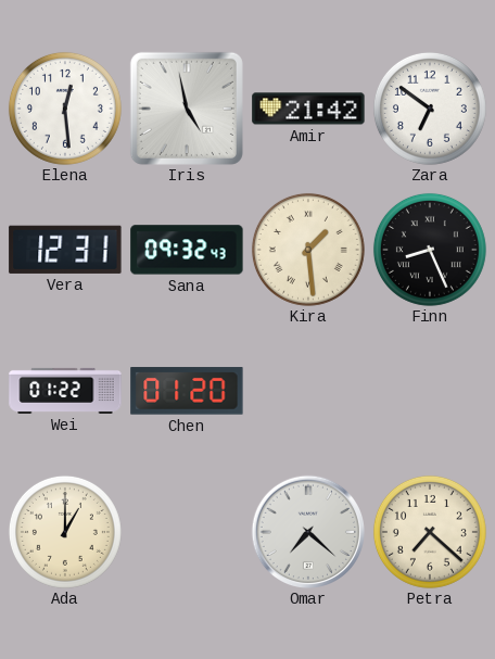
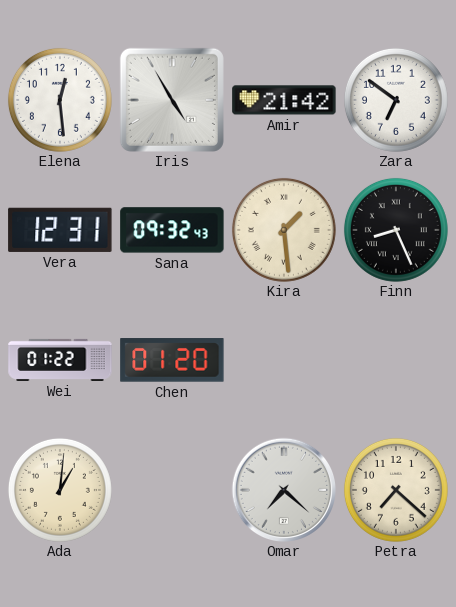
Iris: 4:58 -> 4:55
Ada: 1:00 -> 1:01
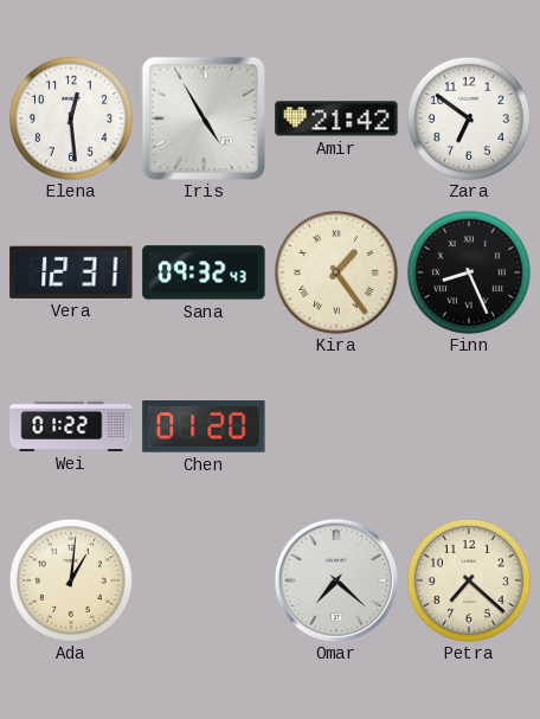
Kira: 1:29 -> 1:24
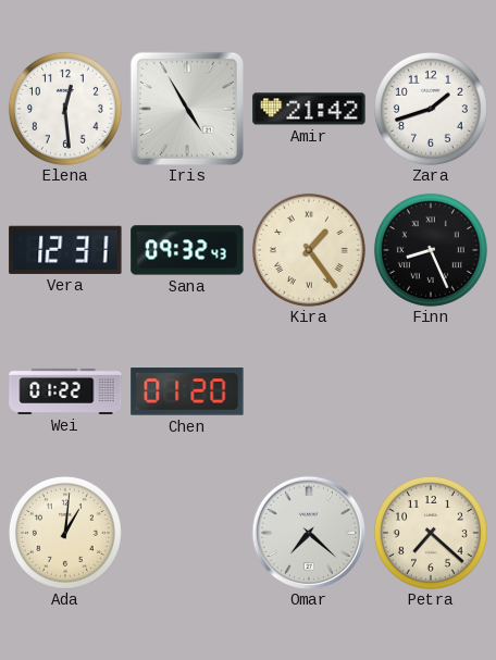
Zara: 6:51 -> 1:42
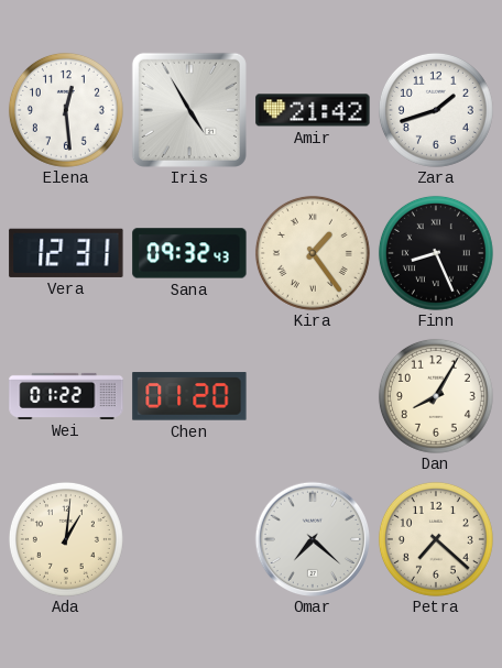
Dan: none -> 8:05
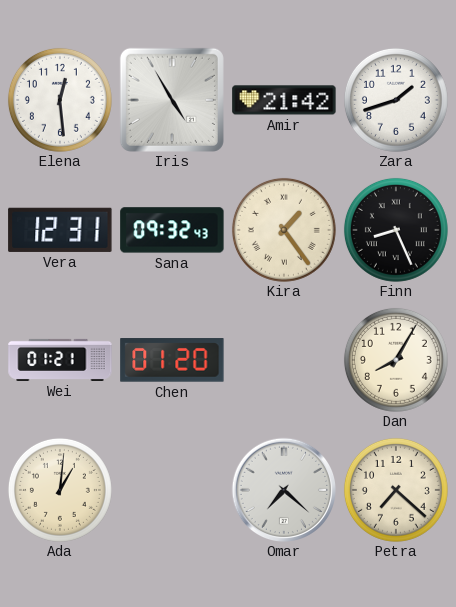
Wei: 01:22 -> 01:21
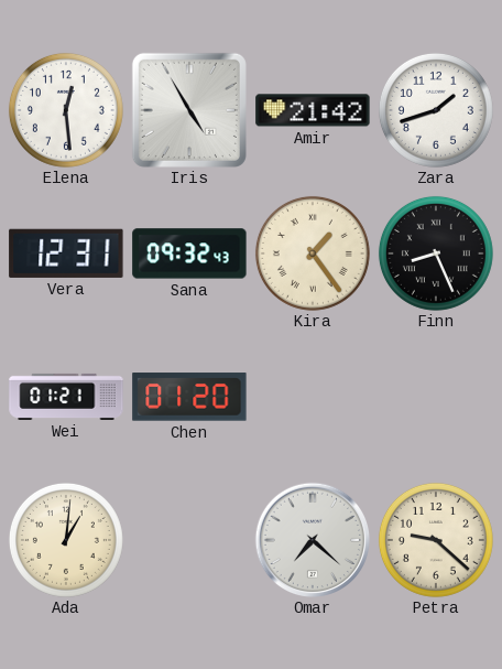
Dan: 8:05 -> none
Petra: 7:22 -> 9:22
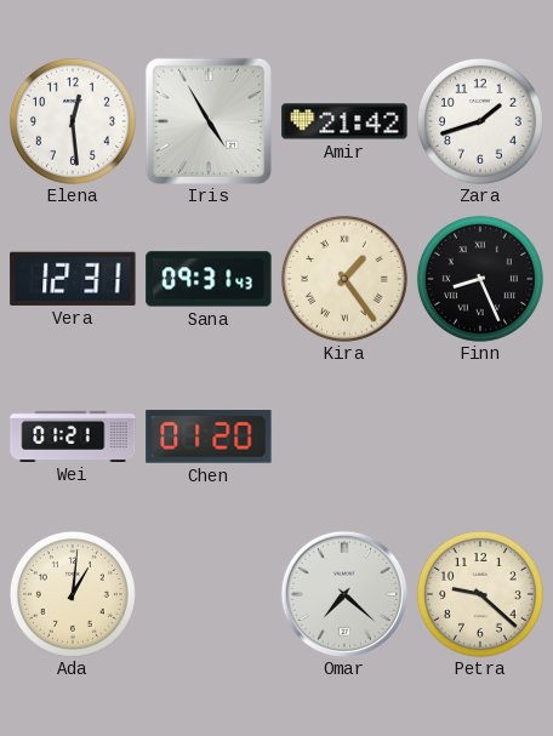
Sana: 09:32 -> 09:31
